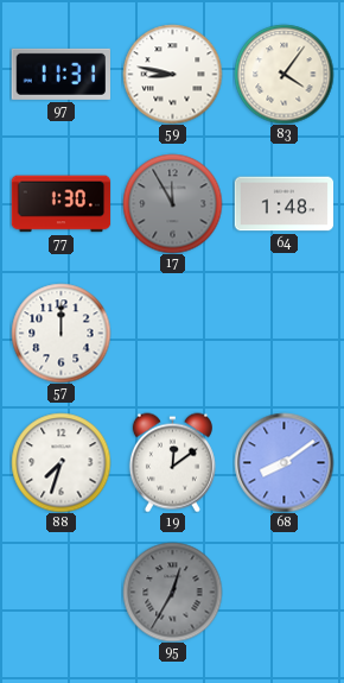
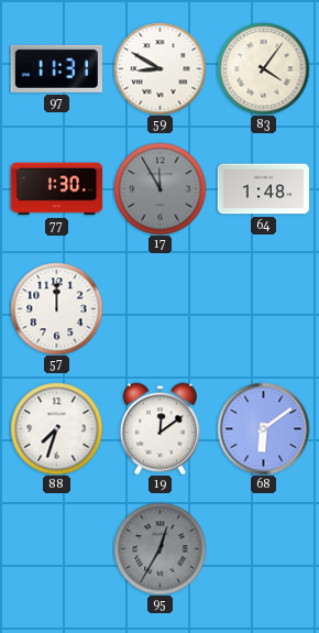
59: 8:47 -> 8:50
68: 8:09 -> 6:09
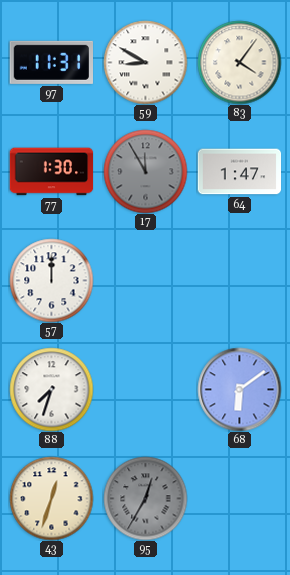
64: 1:48 -> 1:47
19: 12:09 -> none
43: none -> 12:33
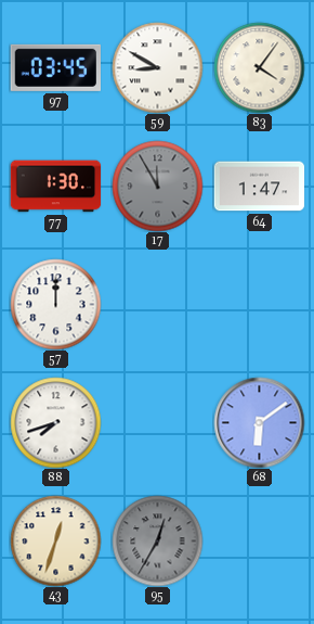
97: 11:31 -> 03:45
88: 7:33 -> 7:42
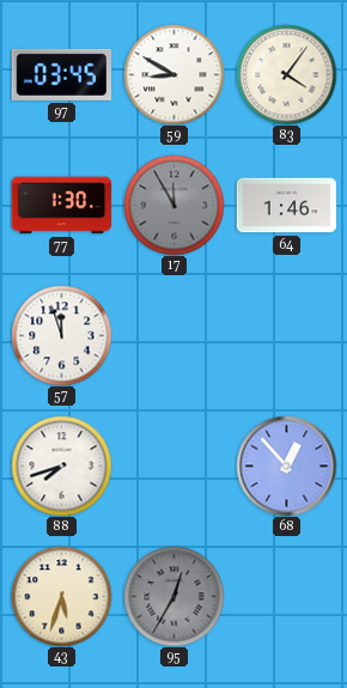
64: 1:47 -> 1:46
57: 12:00 -> 11:57
68: 6:09 -> 12:53
43: 12:33 -> 5:33
